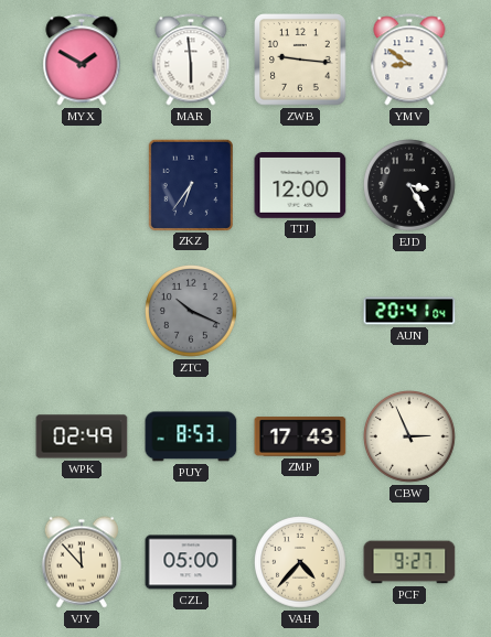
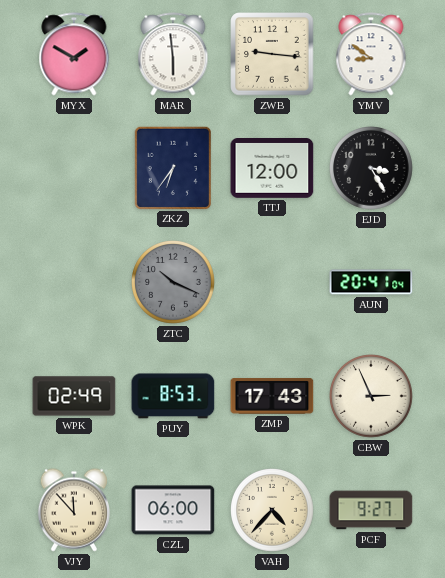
CZL: 05:00 -> 06:00
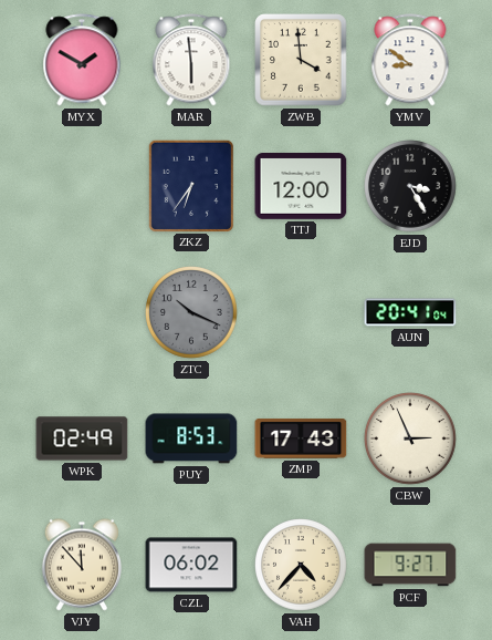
ZWB: 9:16 -> 3:59
CZL: 06:00 -> 06:02
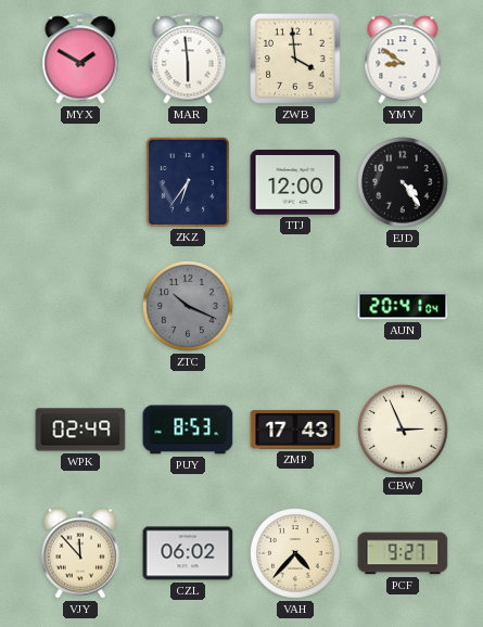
EJD: 3:25 -> 4:24
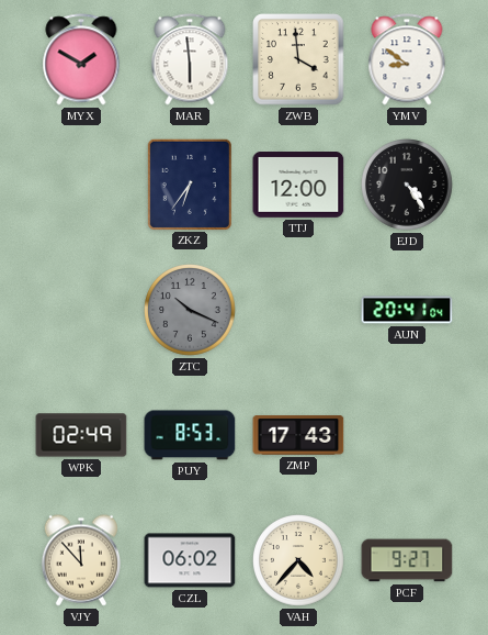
CBW: 2:56 -> none
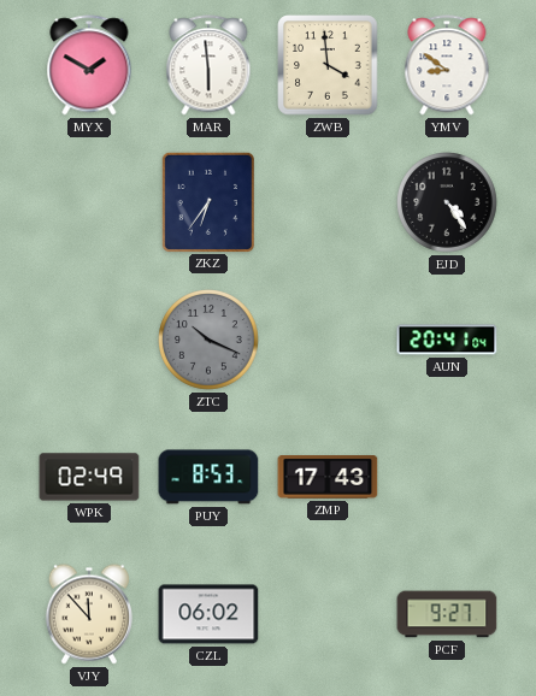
TTJ: 12:00 -> none
VAH: 4:37 -> none
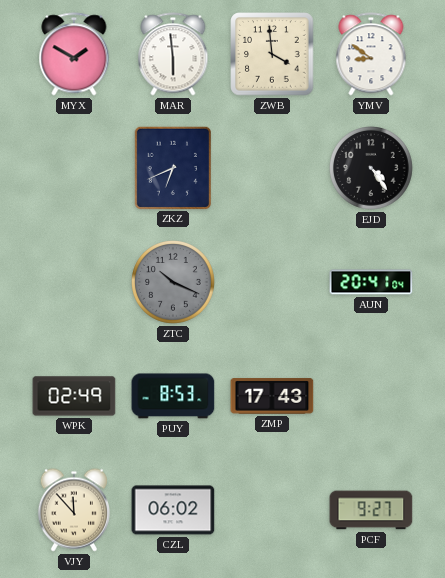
ZKZ: 6:36 -> 6:41
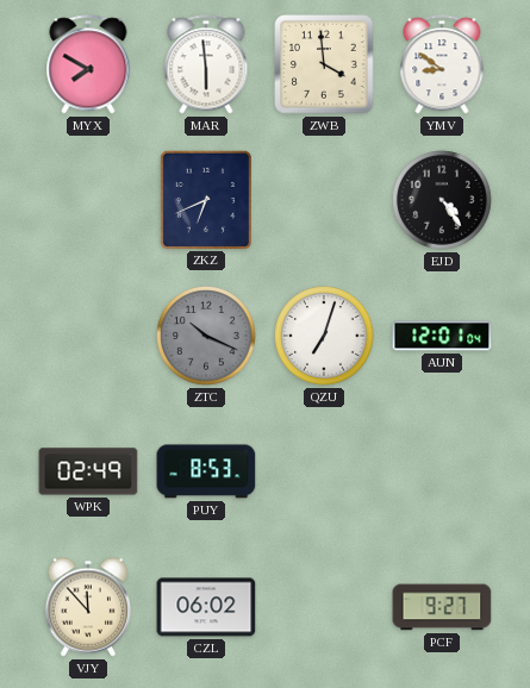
MYX: 1:50 -> 7:50
QZU: none -> 7:03
AUN: 20:41 -> 12:01
ZMP: 17:43 -> none
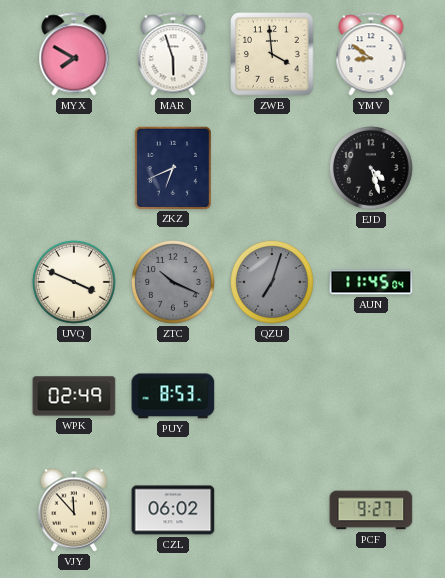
MAR: 5:59 -> 5:57
EJD: 4:24 -> 4:27
UVQ: none -> 3:49
QZU dial: white -> grey
AUN: 12:01 -> 11:45
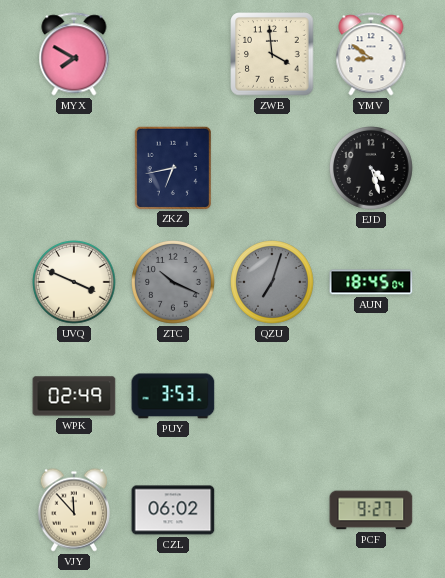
MAR: 5:57 -> none
ZKZ: 6:41 -> 6:43
AUN: 11:45 -> 18:45
PUY: 8:53 -> 3:53
